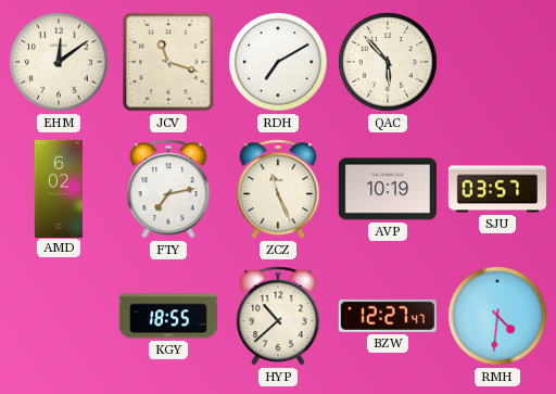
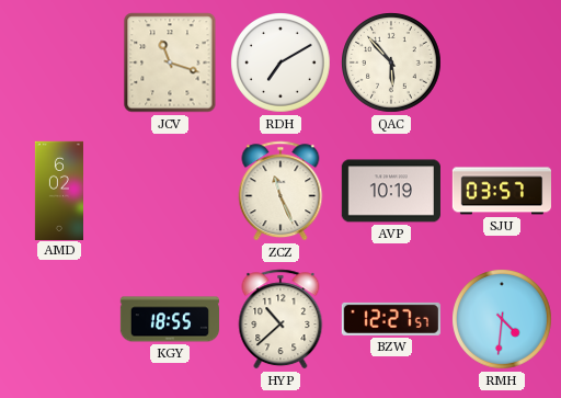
EHM: 12:09 -> none
FTY: 7:13 -> none
BZW: 12:27:47 -> 12:27:57
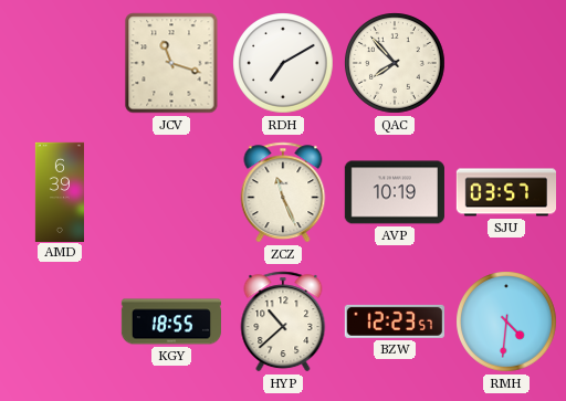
QAC: 5:53 -> 7:53
AMD: 6:02 -> 6:39
BZW: 12:27 -> 12:23
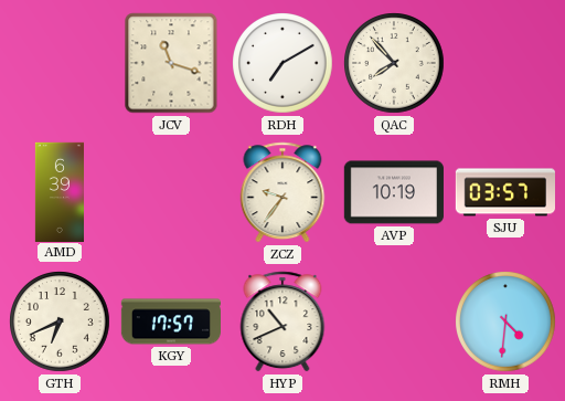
ZCZ: 11:26 -> 9:36
GTH: none -> 6:41
KGY: 18:55 -> 17:57
HYP: 10:38 -> 10:41
BZW: 12:23 -> none
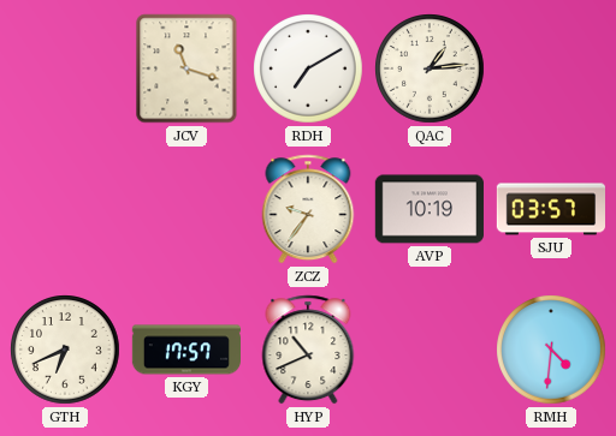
QAC: 7:53 -> 1:14
AMD: 6:39 -> none
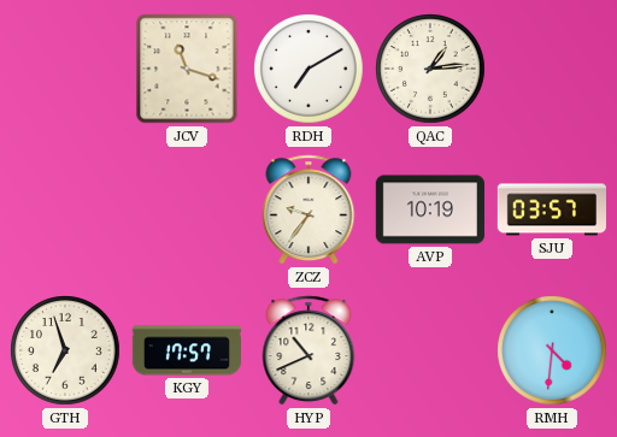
GTH: 6:41 -> 6:57
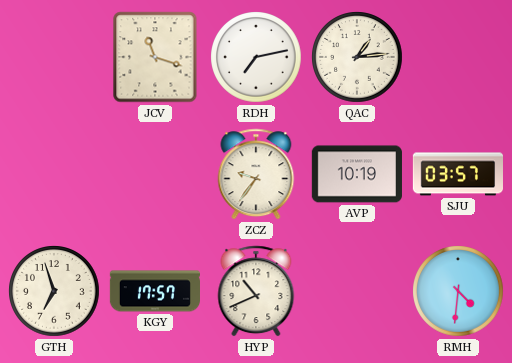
RDH: 7:10 -> 7:13
